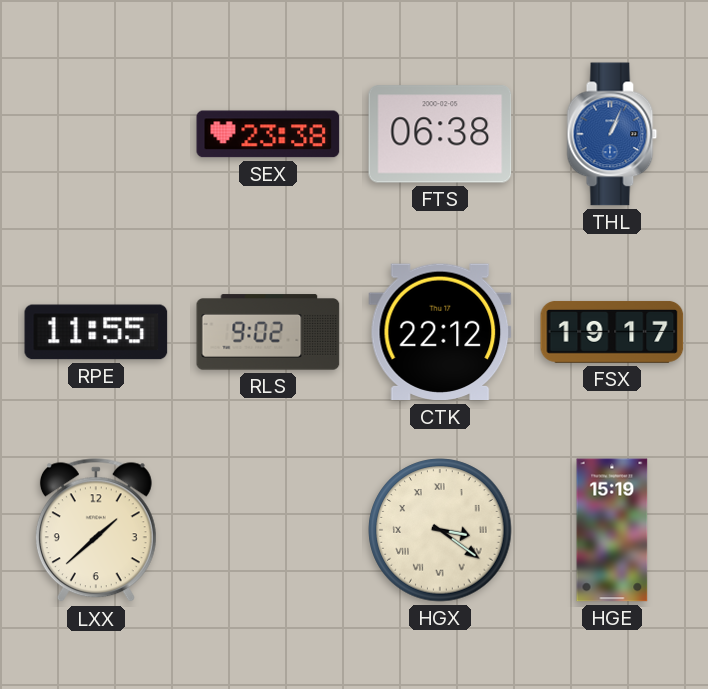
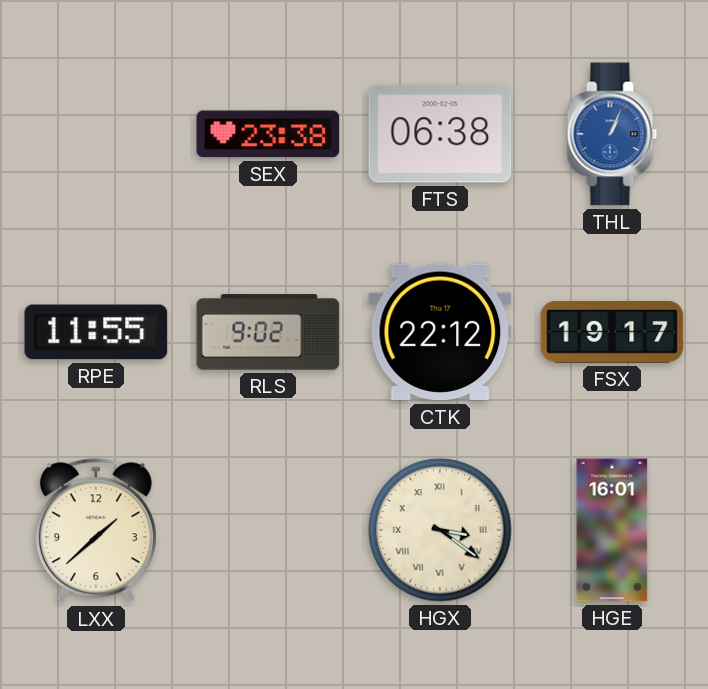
HGE: 15:19 -> 16:01
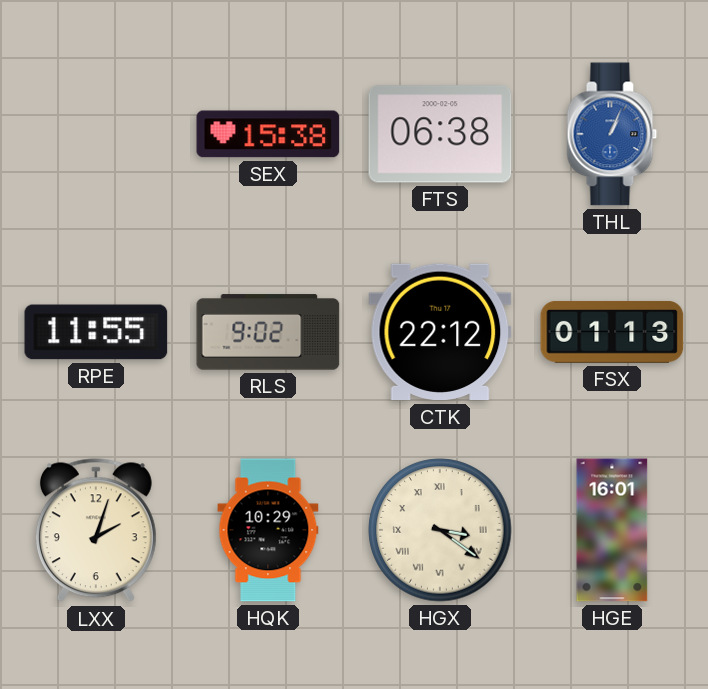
SEX: 23:38 -> 15:38
FSX: 19:17 -> 01:13
LXX: 1:38 -> 2:03
HQK: none -> 10:29
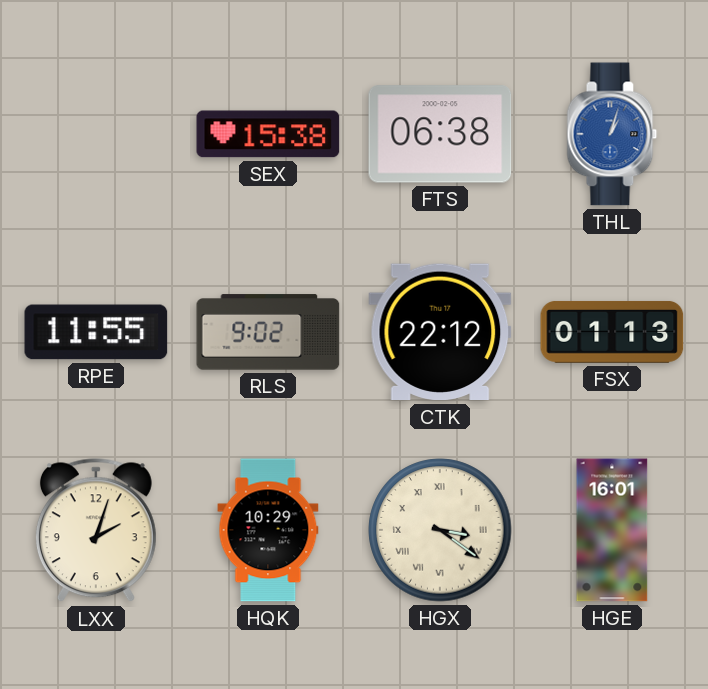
THL: 1:04 -> 1:03
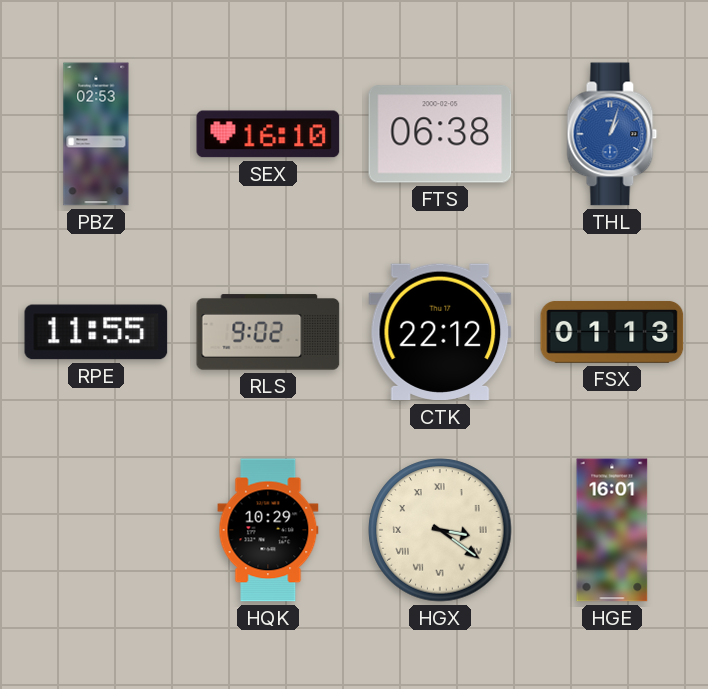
PBZ: none -> 02:53
SEX: 15:38 -> 16:10
LXX: 2:03 -> none
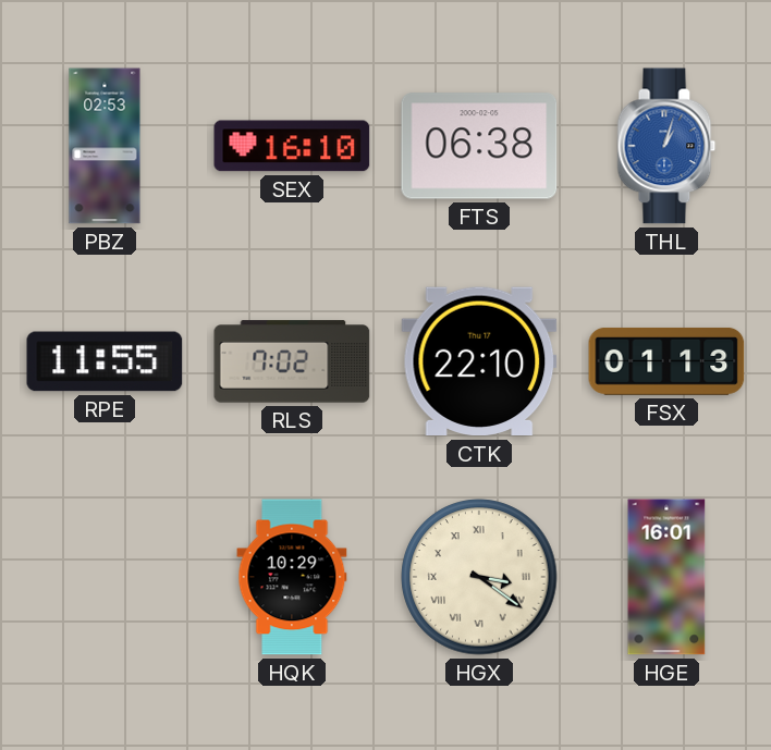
RLS: 9:02 -> 7:02
CTK: 22:12 -> 22:10
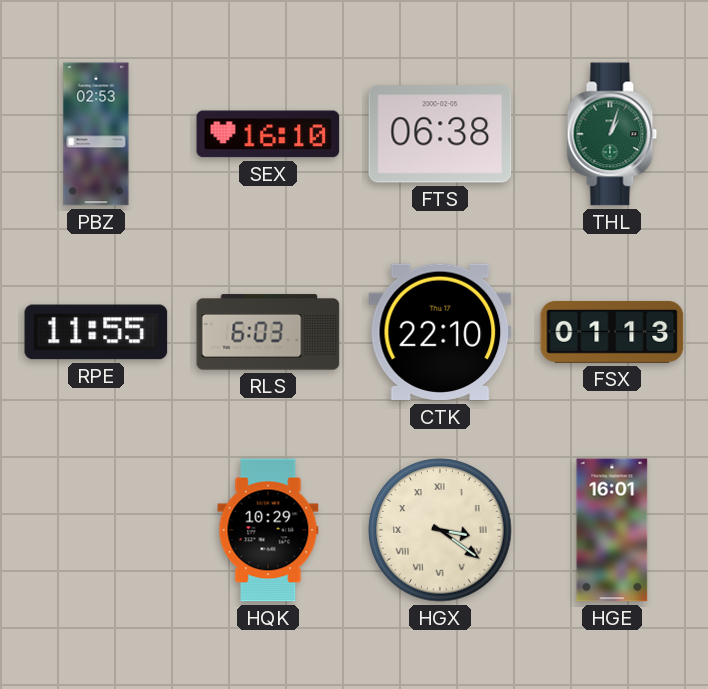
THL dial: blue -> green
RLS: 7:02 -> 6:03
